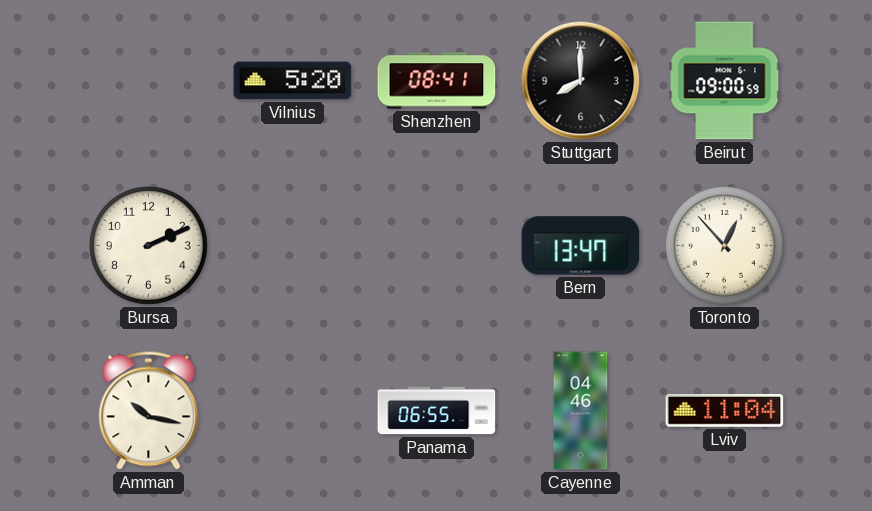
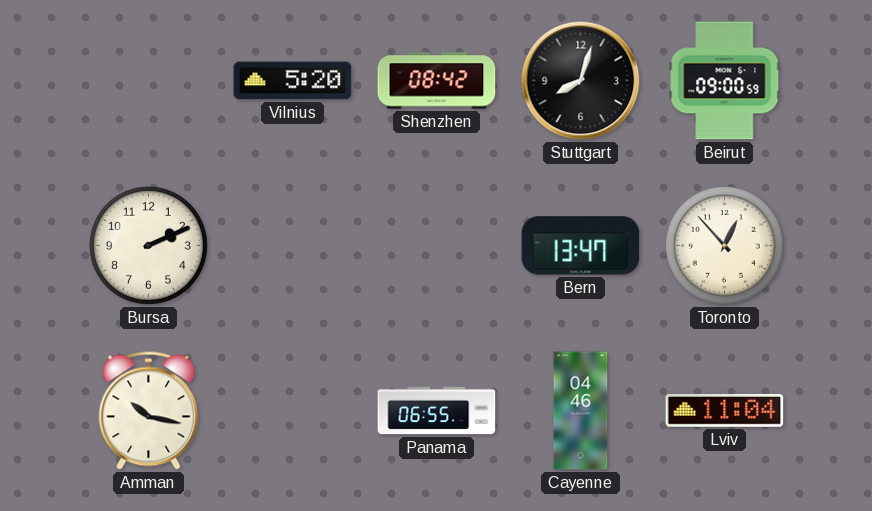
Shenzhen: 08:41 -> 08:42
Stuttgart: 8:00 -> 8:03
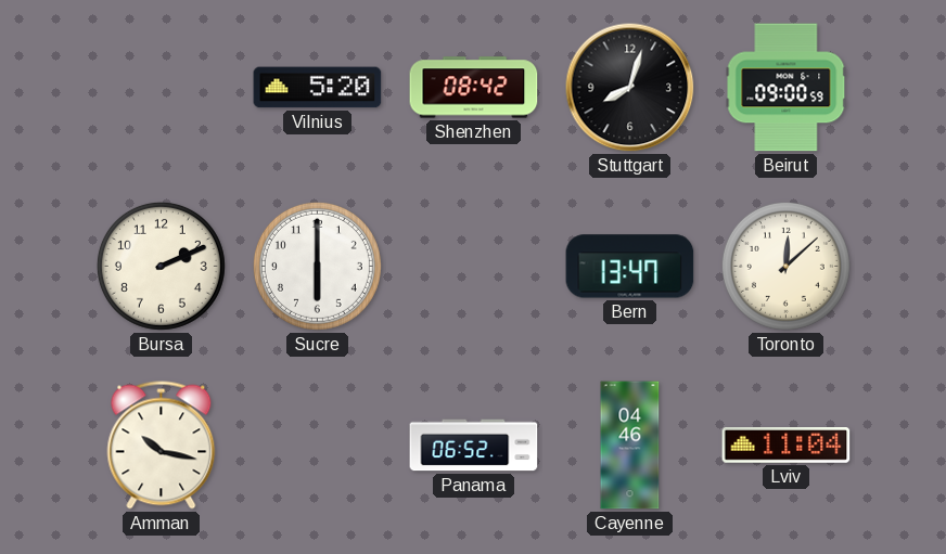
Sucre: none -> 6:00
Toronto: 12:53 -> 12:08
Panama: 06:55 -> 06:52
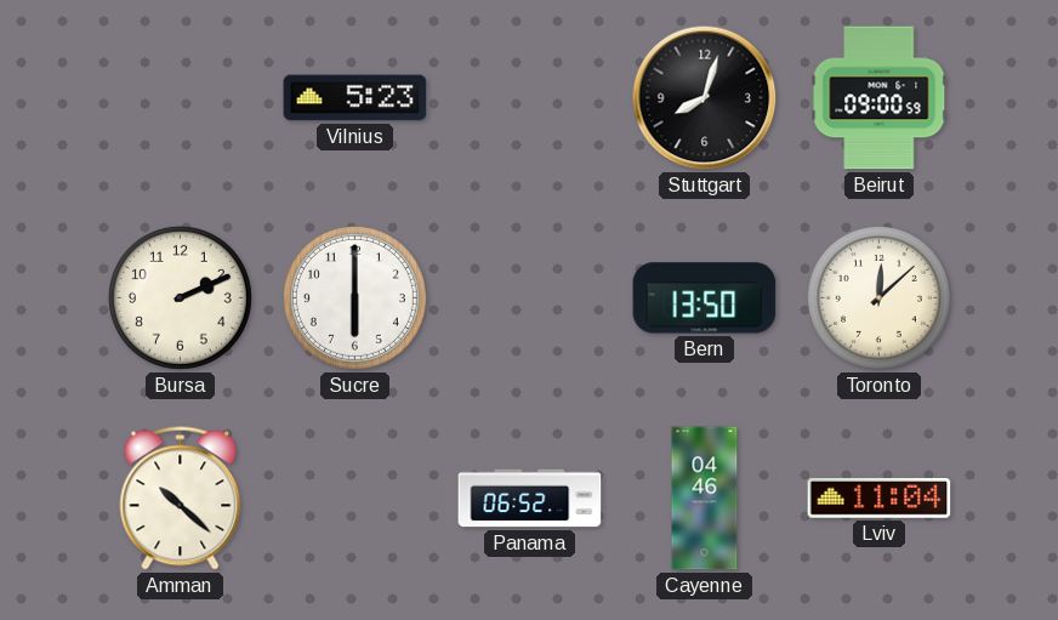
Vilnius: 5:20 -> 5:23
Shenzhen: 08:42 -> none
Bern: 13:47 -> 13:50
Amman: 10:17 -> 10:22
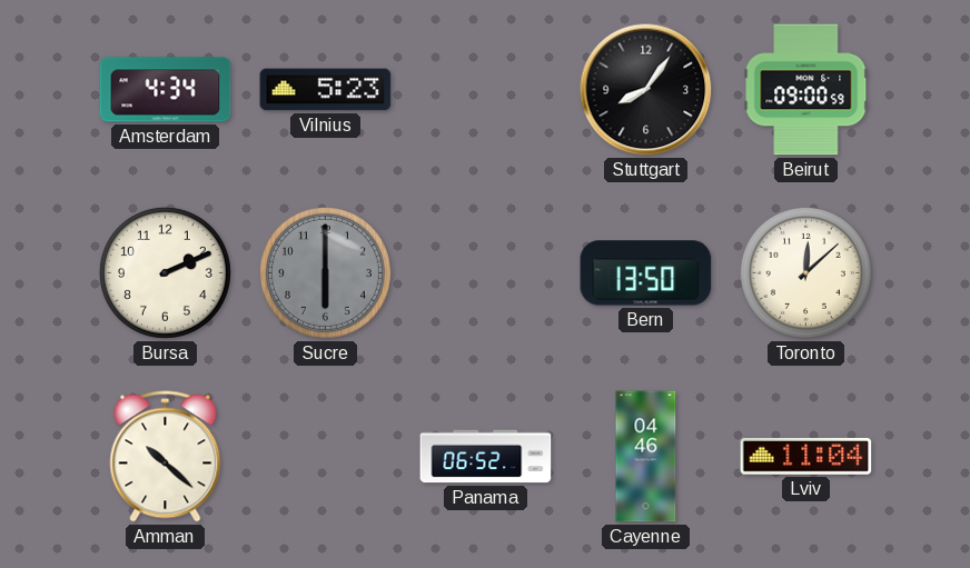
Amsterdam: none -> 4:34
Stuttgart: 8:03 -> 8:06
Sucre dial: white -> grey
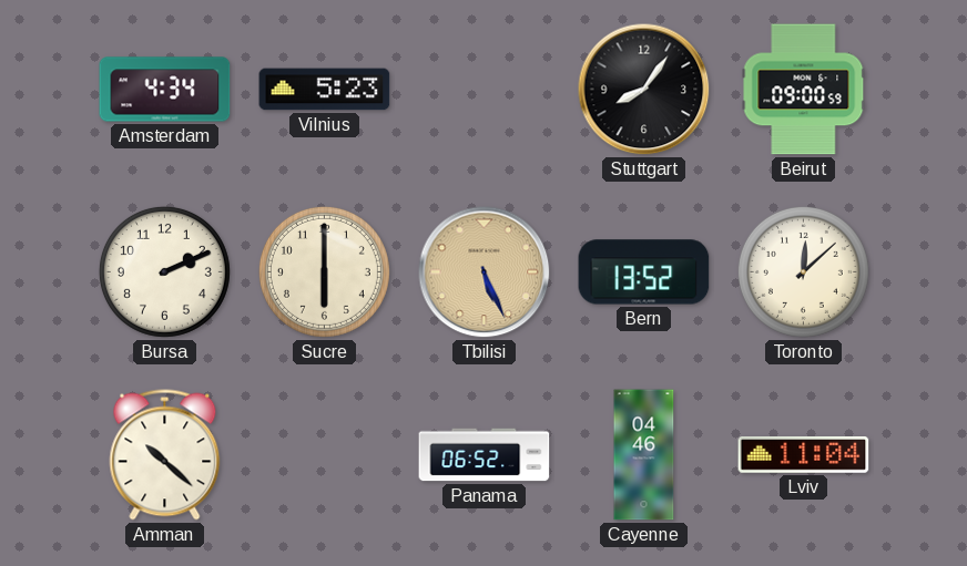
Sucre dial: grey -> cream
Tbilisi: none -> 5:26
Bern: 13:50 -> 13:52
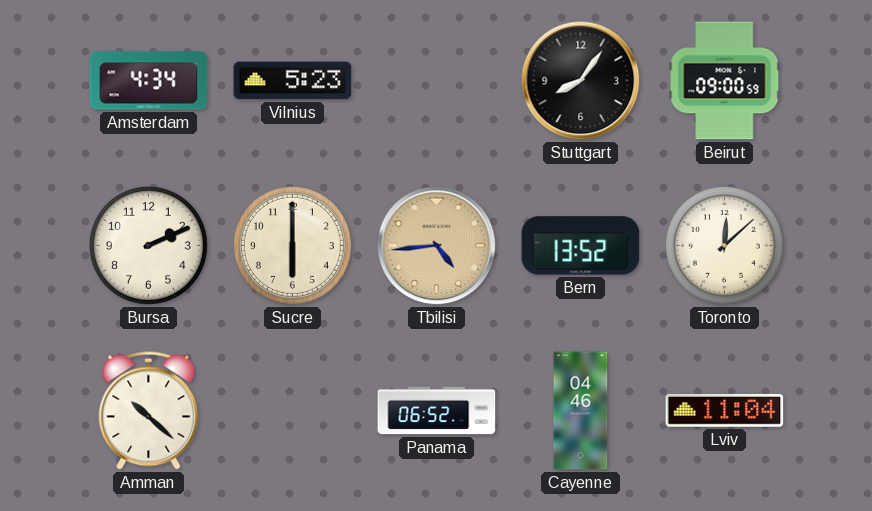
Tbilisi: 5:26 -> 4:44
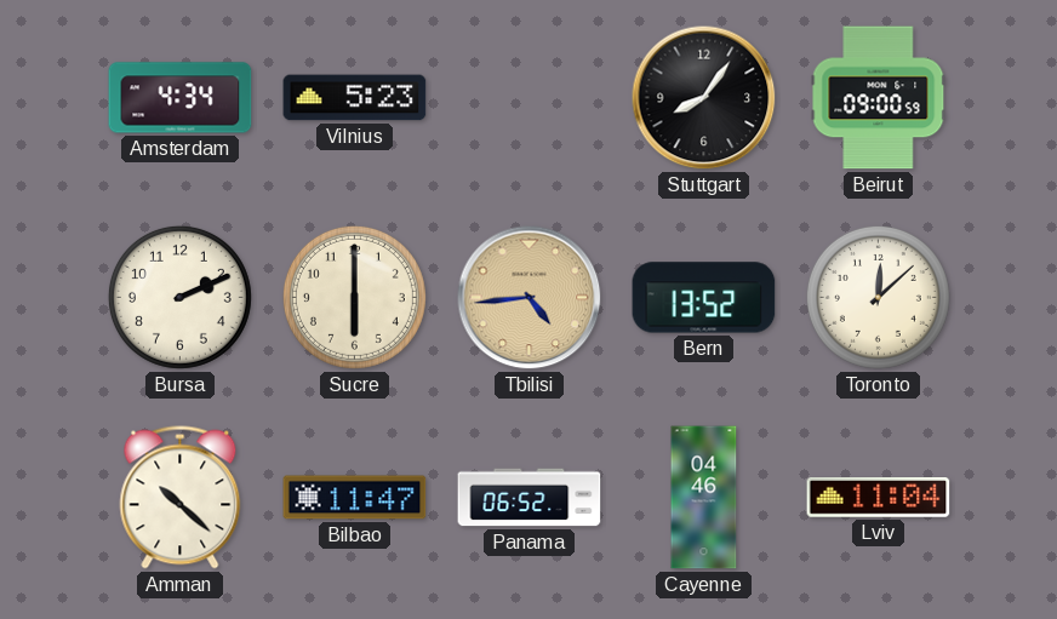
Bilbao: none -> 11:47
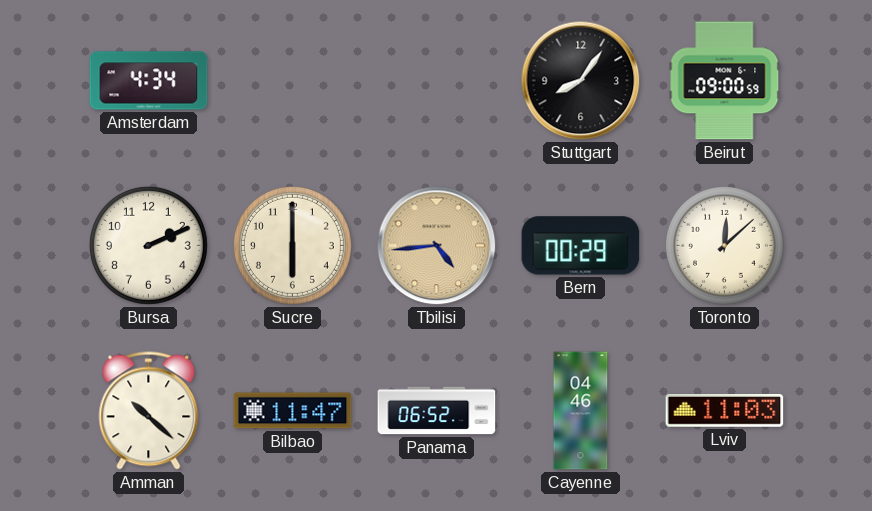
Vilnius: 5:23 -> none
Bern: 13:52 -> 00:29
Lviv: 11:04 -> 11:03
